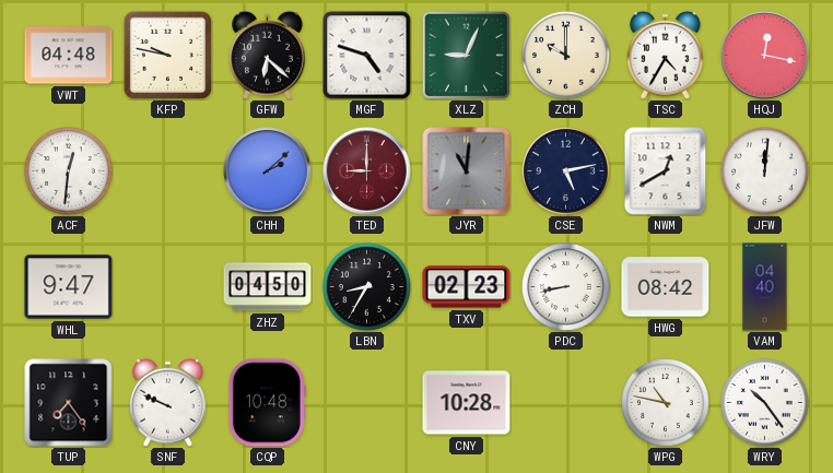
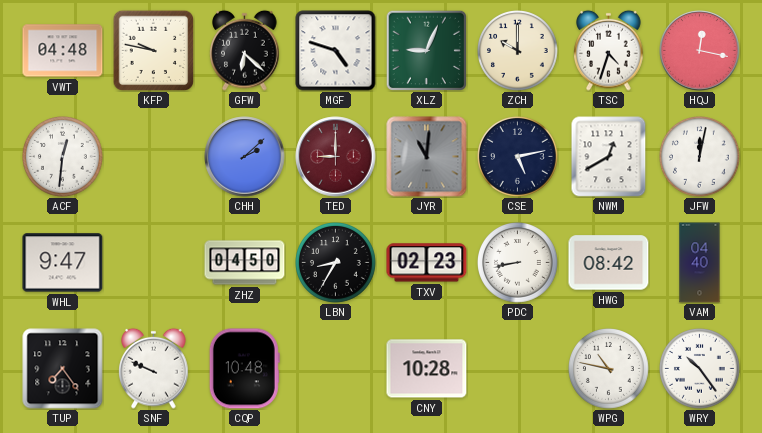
TSC: 4:35 -> 4:33
JFW: 12:01 -> 12:02
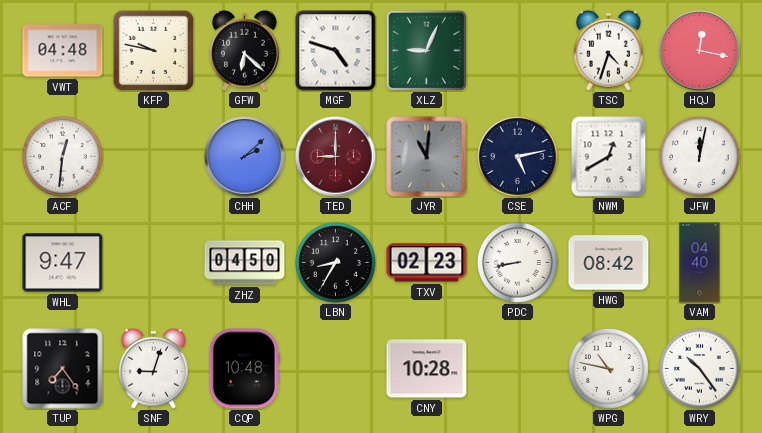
ZCH: 10:00 -> none
SNF: 9:49 -> 9:03
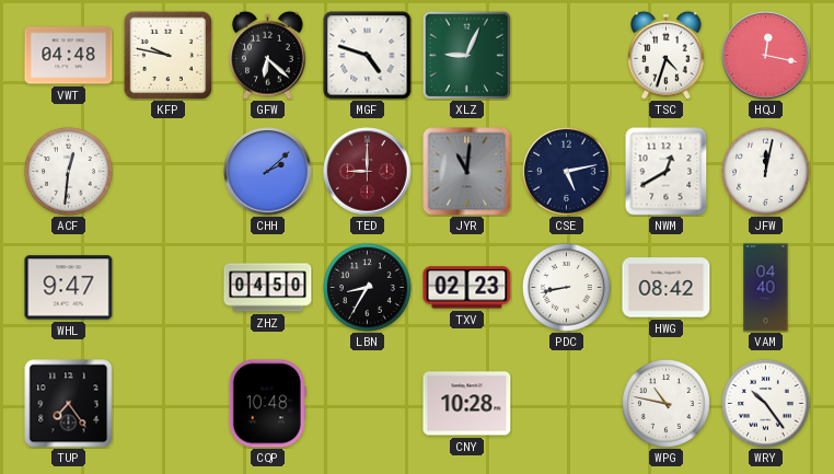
SNF: 9:03 -> none
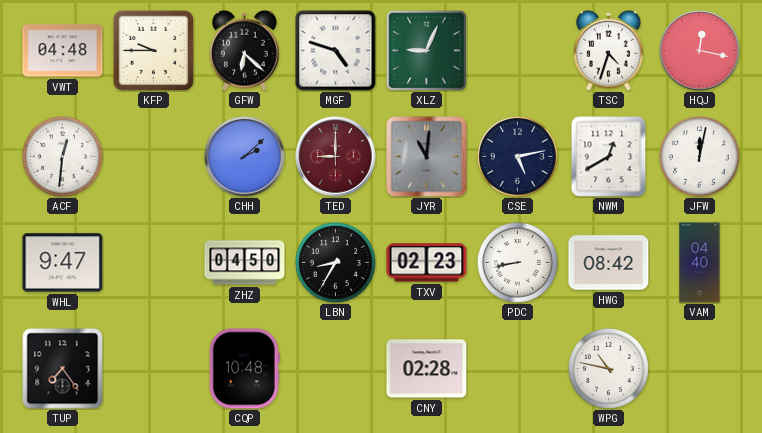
KFP: 9:47 -> 9:45
CNY: 10:28 -> 02:28
WRY: 10:24 -> none
